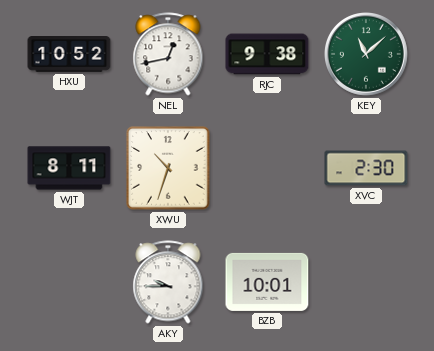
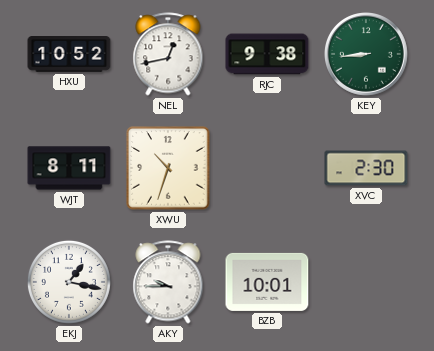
KEY: 11:08 -> 8:44
EKJ: none -> 1:17
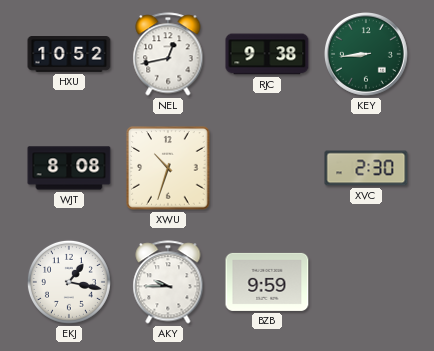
WJT: 8:11 -> 8:08
BZB: 10:01 -> 9:59
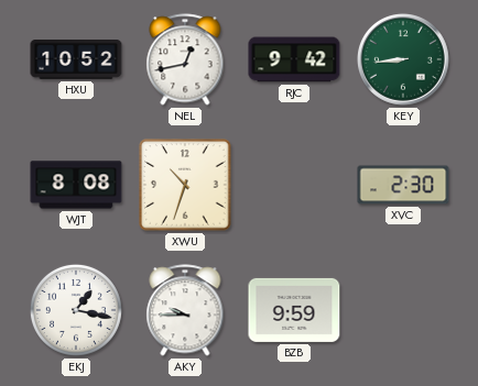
RJC: 9:38 -> 9:42
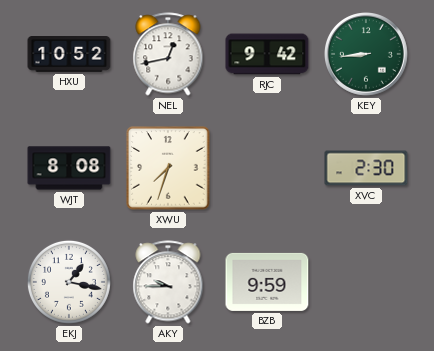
XWU: 10:33 -> 7:33
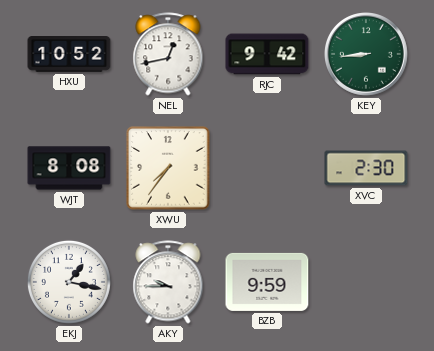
XWU: 7:33 -> 7:36
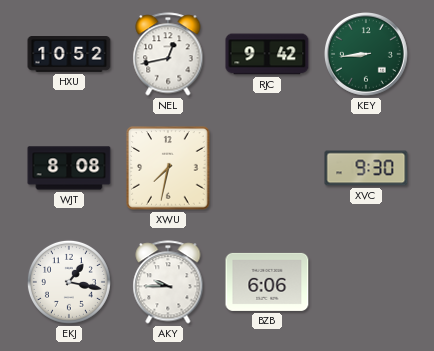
XWU: 7:36 -> 7:32
XVC: 2:30 -> 9:30
BZB: 9:59 -> 6:06
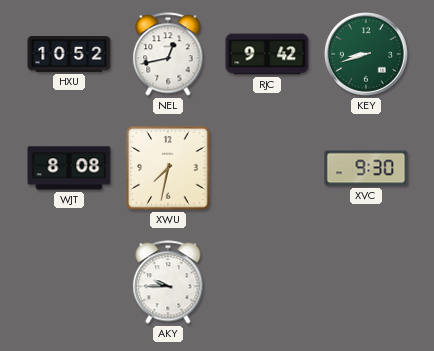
KEY: 8:44 -> 8:42
EKJ: 1:17 -> none
BZB: 6:06 -> none
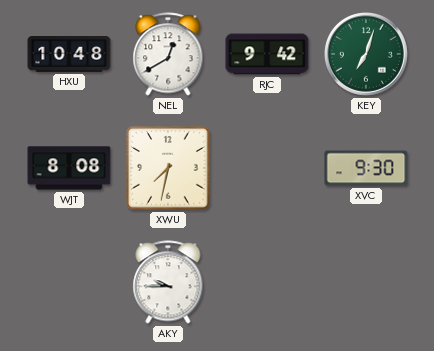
HXU: 10:52 -> 10:48
NEL: 12:43 -> 12:40
KEY: 8:42 -> 7:03
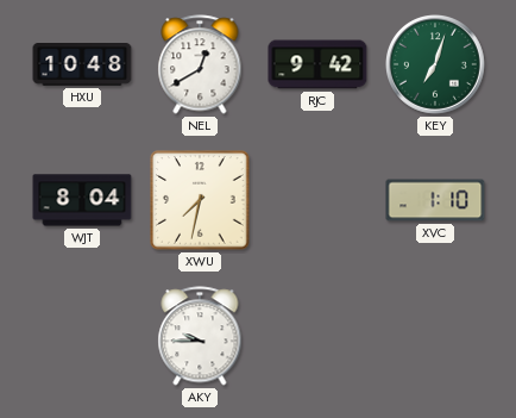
WJT: 8:08 -> 8:04
XVC: 9:30 -> 1:10
